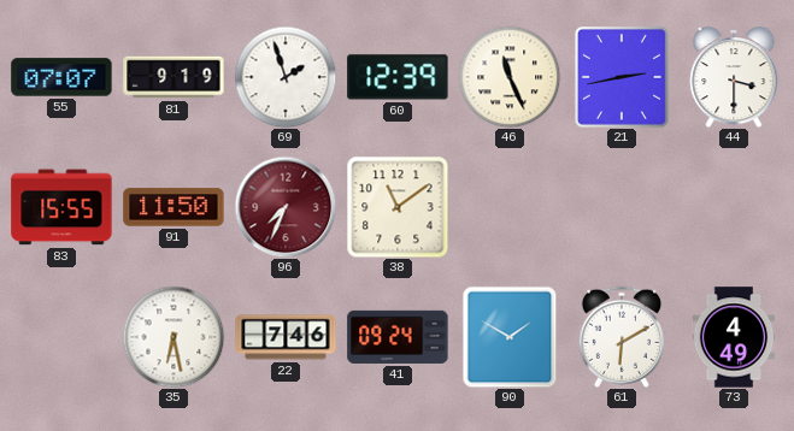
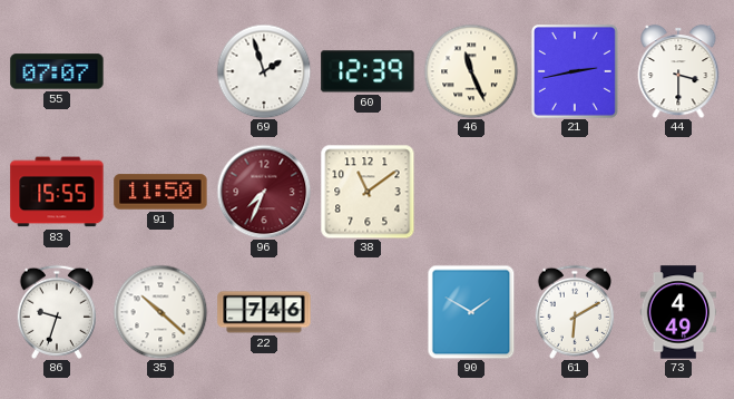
81: 9:19 -> none
86: none -> 9:33
35: 6:28 -> 10:22
41: 09:24 -> none
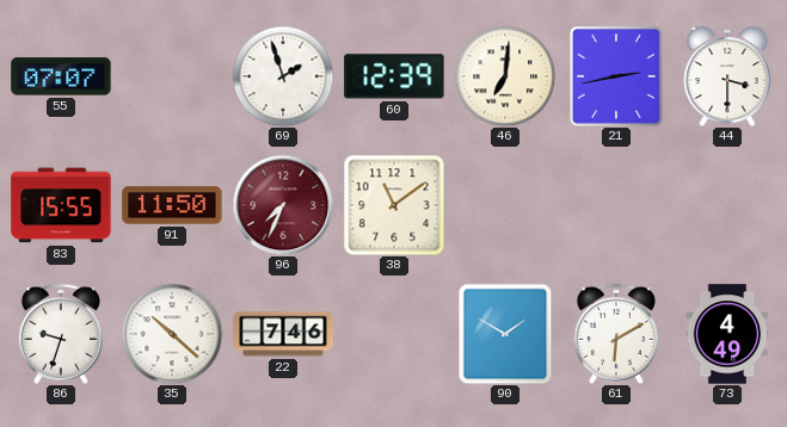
46: 11:26 -> 7:01
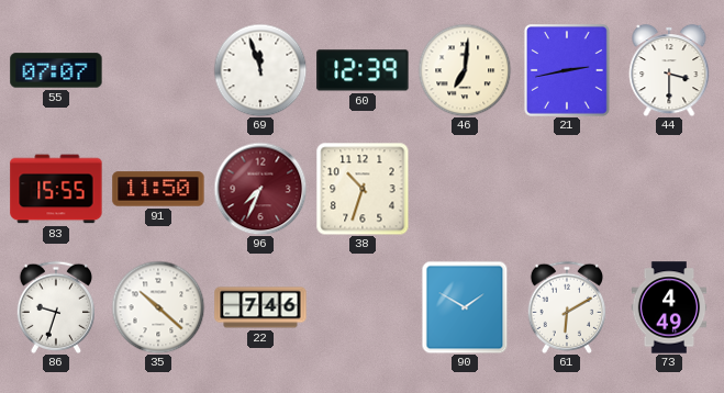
69: 1:57 -> 11:57
38: 11:09 -> 10:33
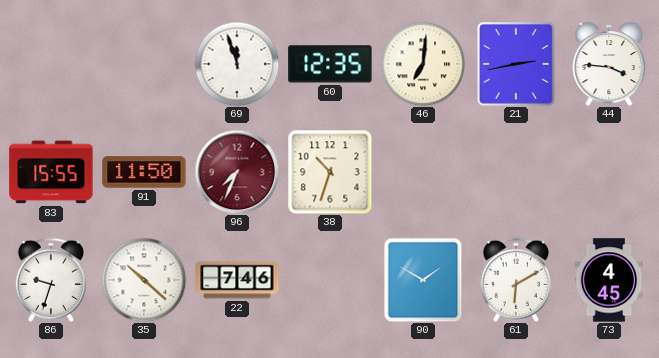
55: 07:07 -> none
60: 12:39 -> 12:35
44: 3:30 -> 3:46
73: 4:49 -> 4:45
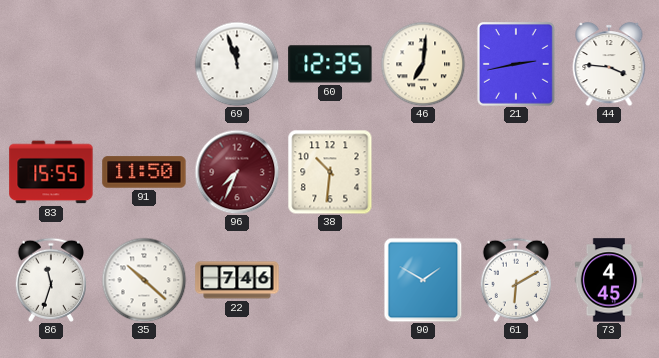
38: 10:33 -> 10:31
86: 9:33 -> 11:33
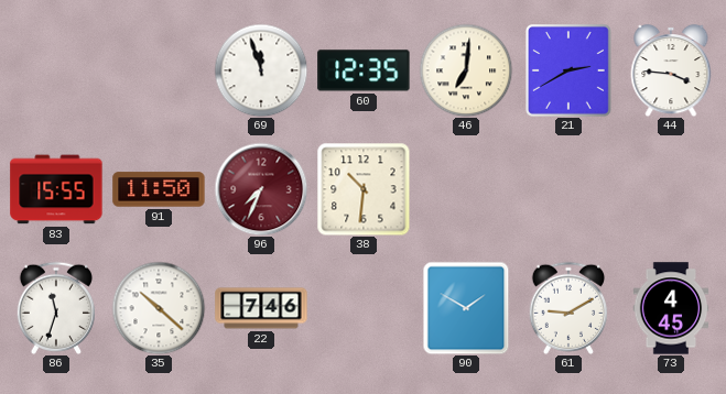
21: 2:43 -> 2:40
61: 6:10 -> 9:10
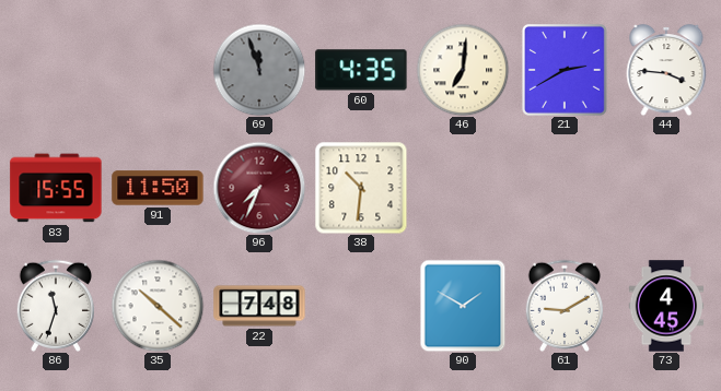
69 dial: white -> grey
60: 12:35 -> 4:35
22: 7:46 -> 7:48
